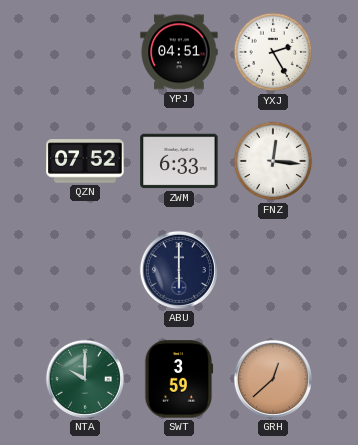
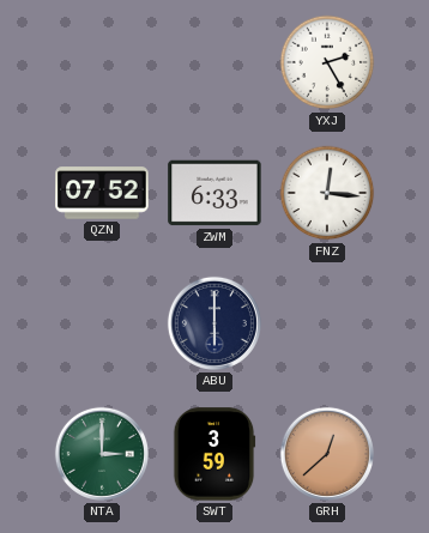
YPJ: 04:51 -> none
NTA: 10:00 -> 3:00
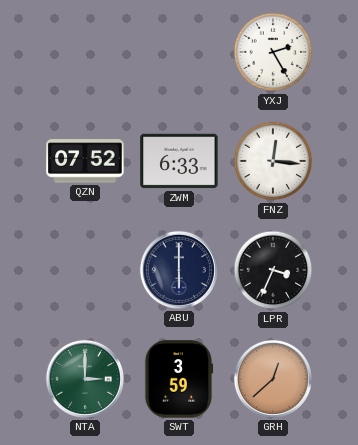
LPR: none -> 3:34
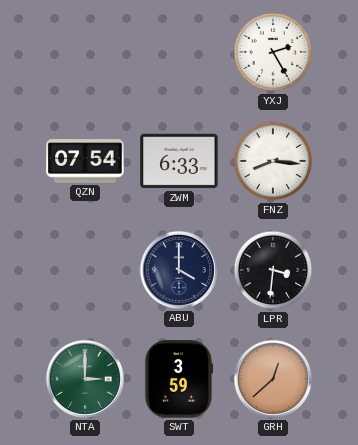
QZN: 07:52 -> 07:54
FNZ: 12:16 -> 8:16
ABU: 6:00 -> 4:00
LPR: 3:34 -> 3:31
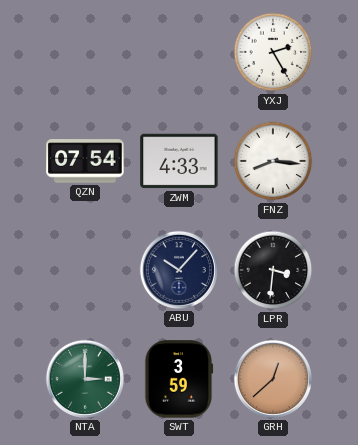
ZWM: 6:33 -> 4:33
ABU: 4:00 -> 10:07
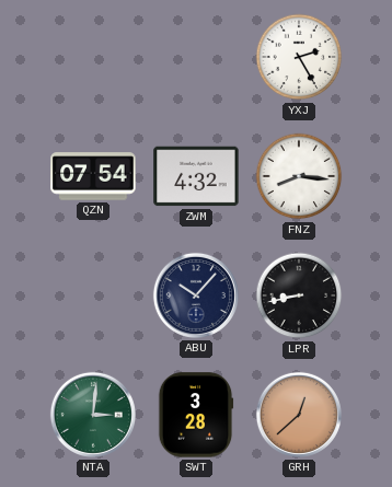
ZWM: 4:33 -> 4:32
LPR: 3:31 -> 8:43
NTA: 3:00 -> 3:01
SWT: 3:59 -> 3:28
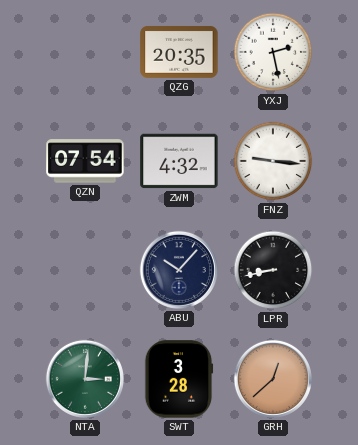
QZG: none -> 20:35
YXJ: 2:25 -> 2:28
FNZ: 8:16 -> 9:16
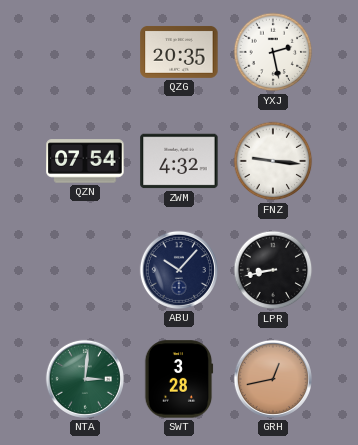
GRH: 12:38 -> 12:43
